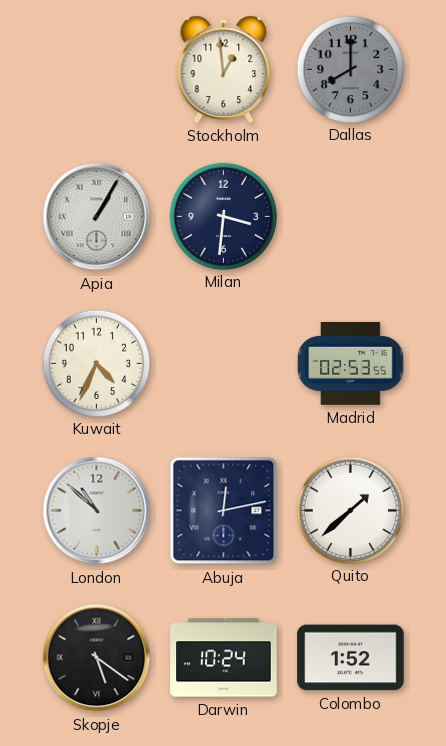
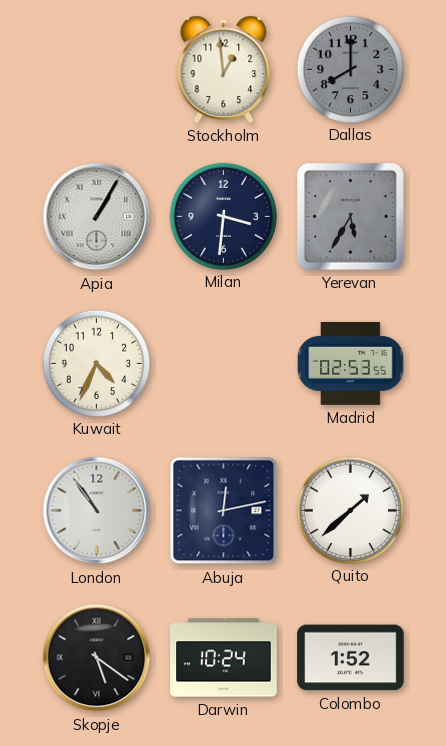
Yerevan: none -> 5:35
London: 10:52 -> 10:54
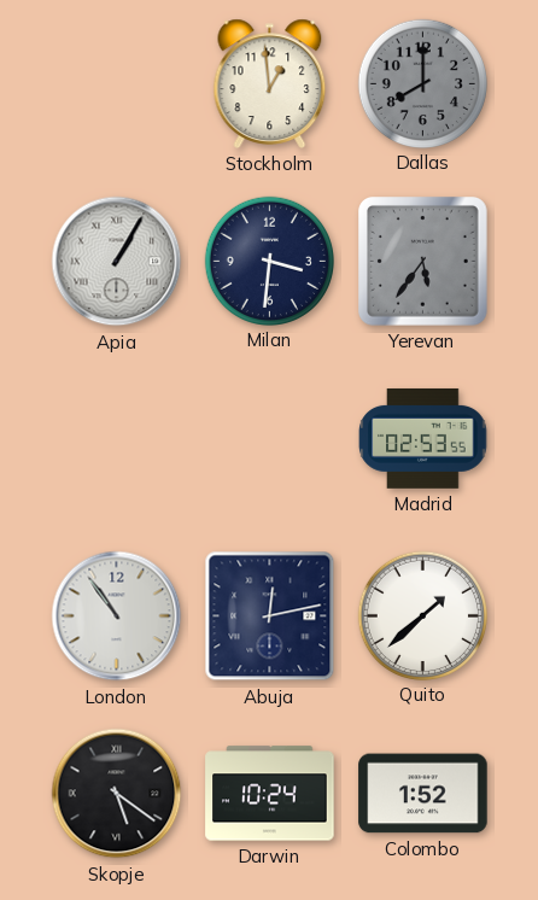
Yerevan: 5:35 -> 5:36
Kuwait: 4:34 -> none
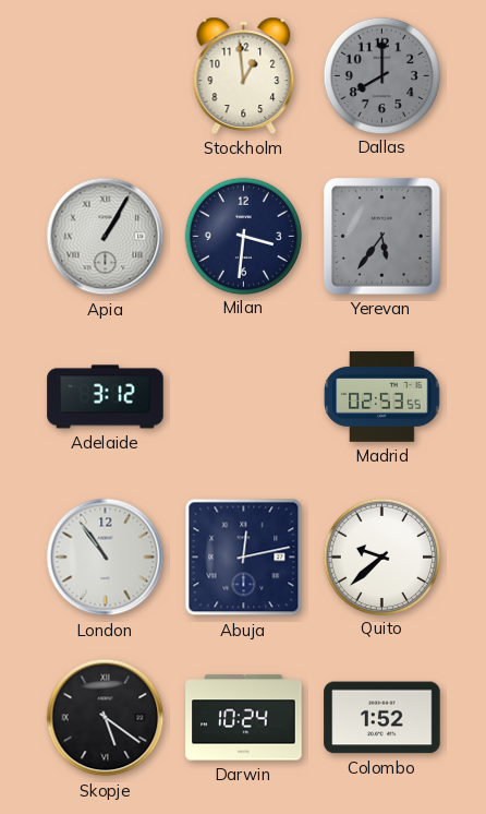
Adelaide: none -> 3:12
Quito: 1:38 -> 9:38
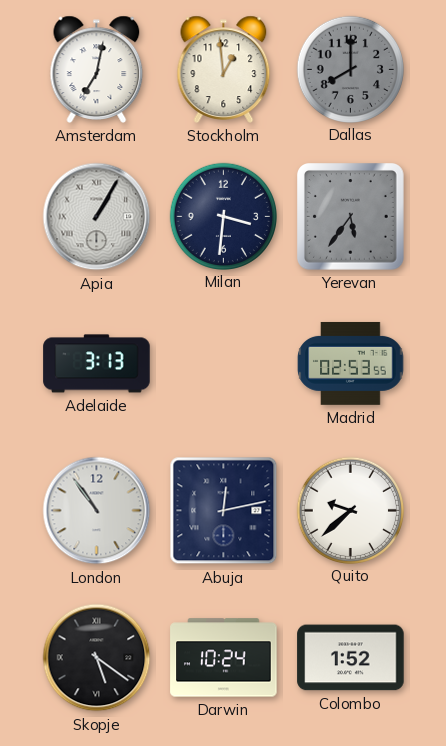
Amsterdam: none -> 7:02
Adelaide: 3:12 -> 3:13
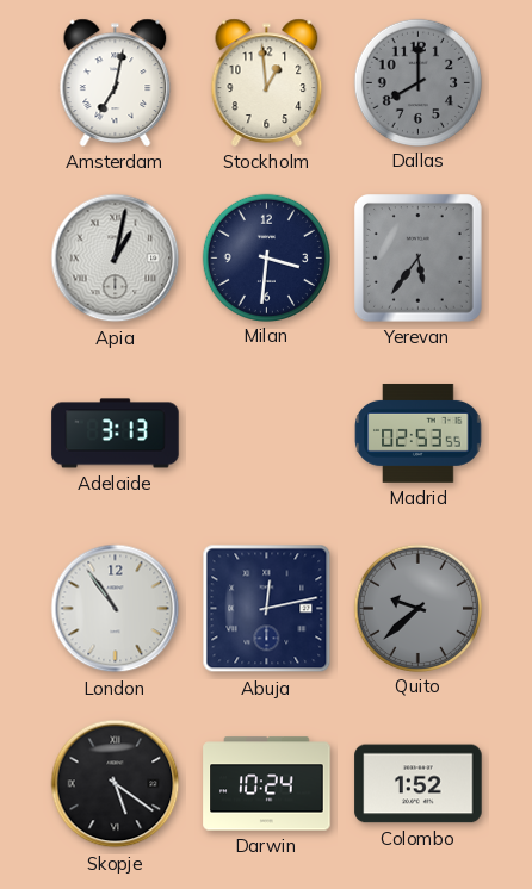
Apia: 1:05 -> 1:02
Quito dial: white -> grey
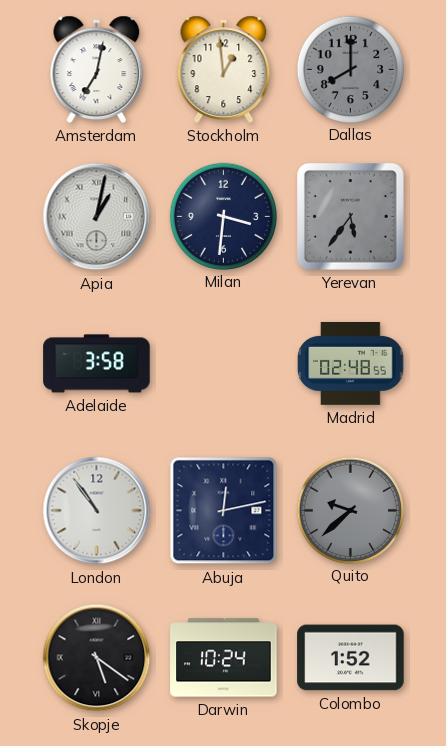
Adelaide: 3:13 -> 3:58
Madrid: 02:53 -> 02:48
